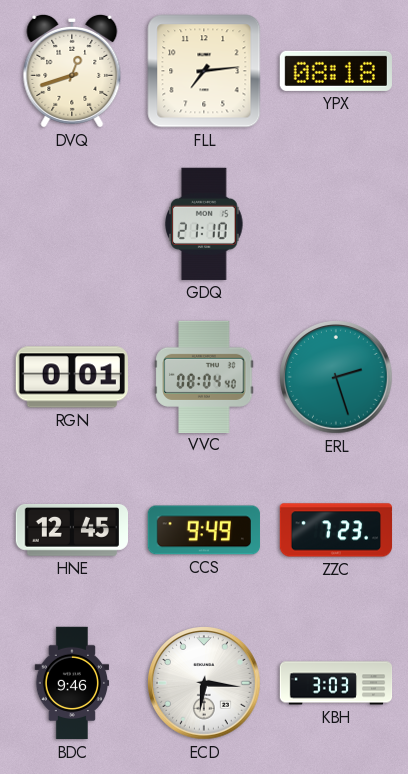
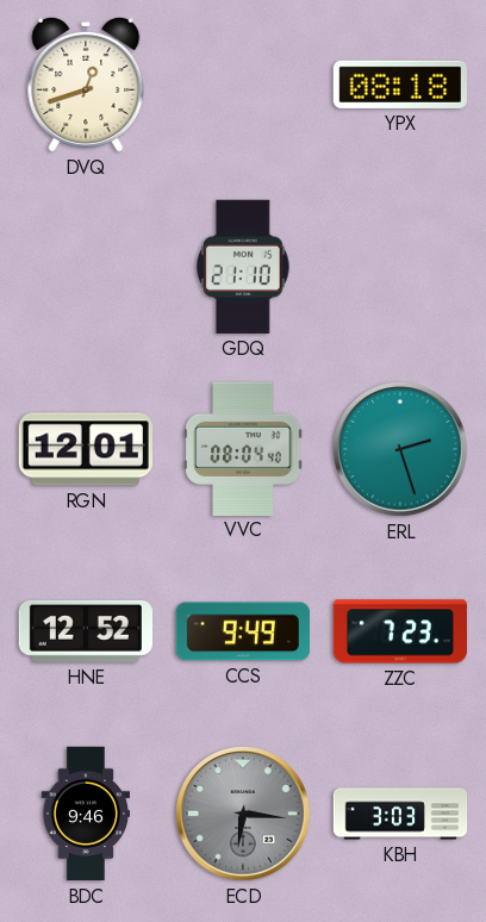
FLL: 7:14 -> none
RGN: 0:01 -> 12:01
HNE: 12:45 -> 12:52
ECD dial: white -> grey
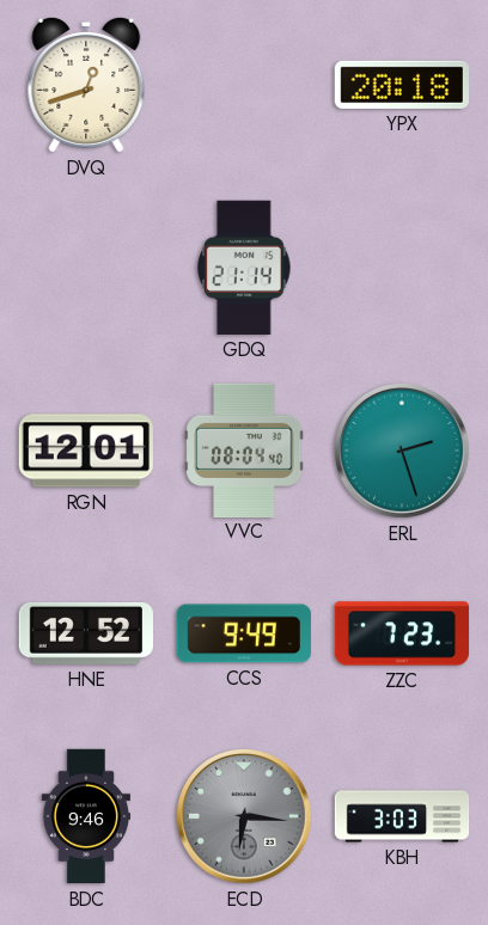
YPX: 08:18 -> 20:18
GDQ: 21:10 -> 21:14
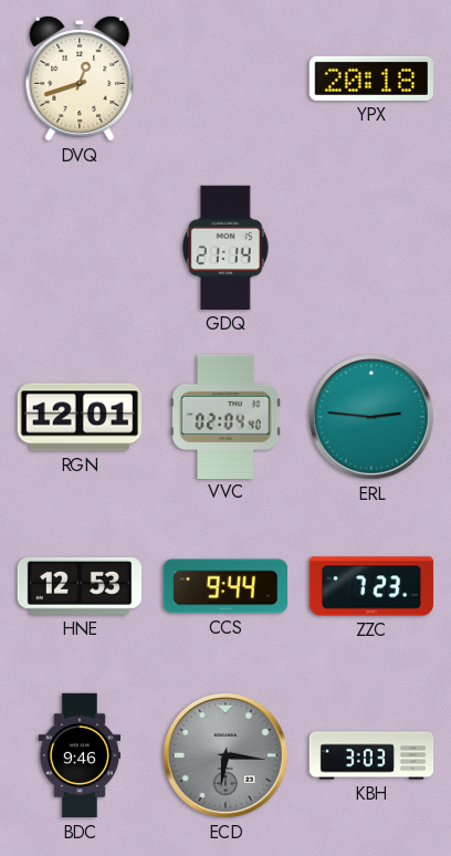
VVC: 08:04 -> 02:04
ERL: 2:27 -> 2:46
HNE: 12:52 -> 12:53
CCS: 9:49 -> 9:44
